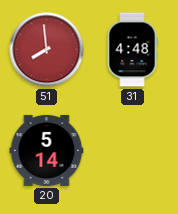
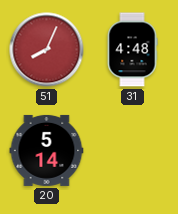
51: 7:59 -> 8:04
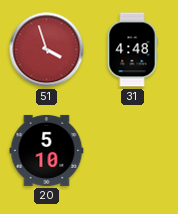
51: 8:04 -> 3:57
20: 5:14 -> 5:10
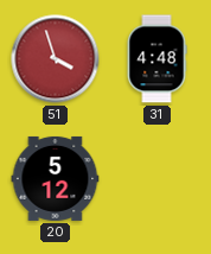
20: 5:10 -> 5:12
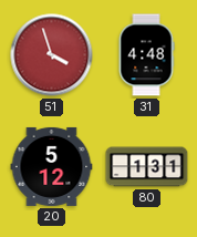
80: none -> 1:31
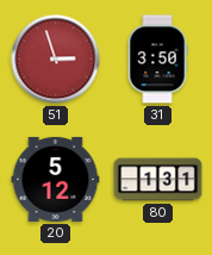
51: 3:57 -> 2:57
31: 4:48 -> 3:50
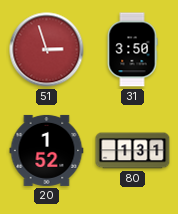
20: 5:12 -> 1:52
